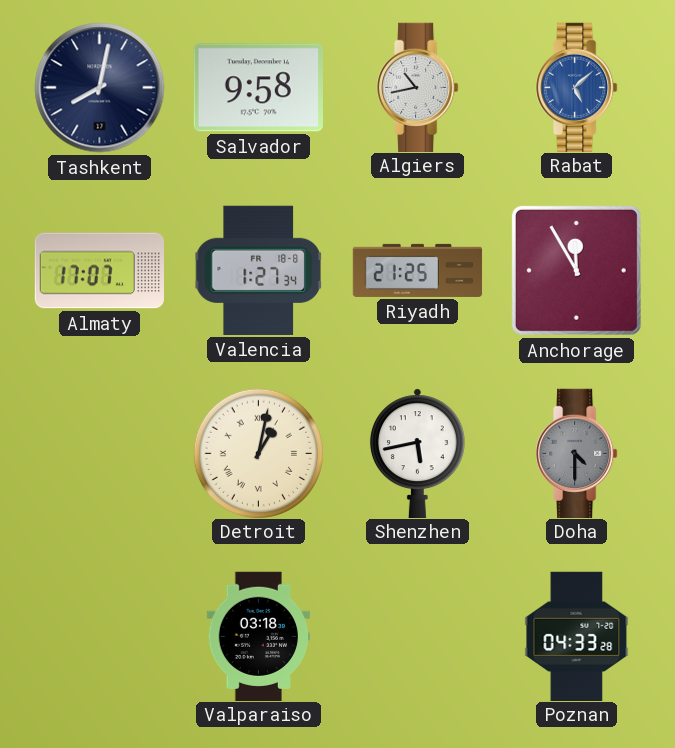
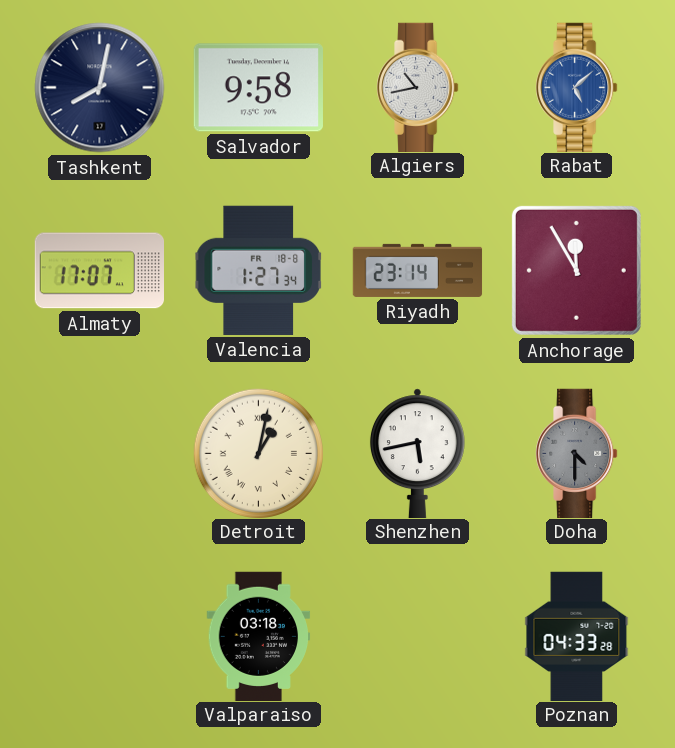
Riyadh: 21:25 -> 23:14
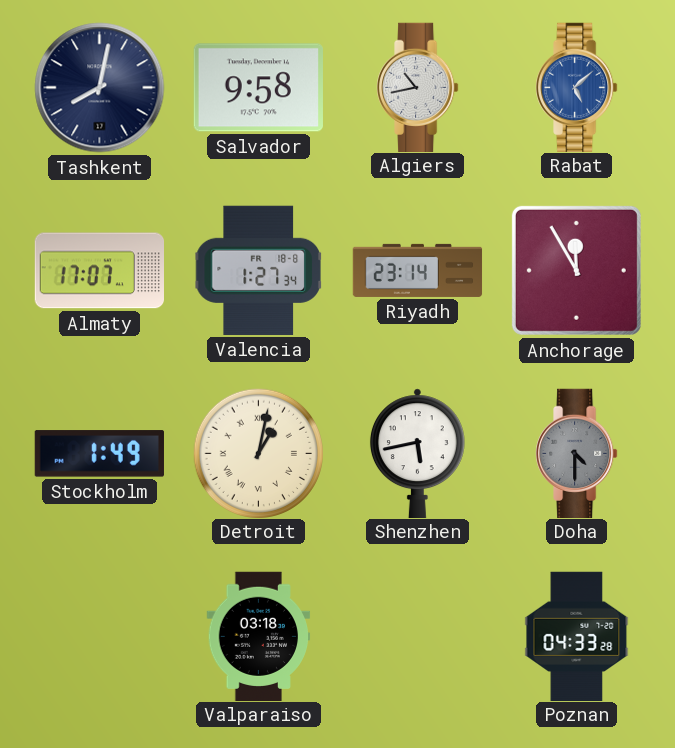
Stockholm: none -> 1:49
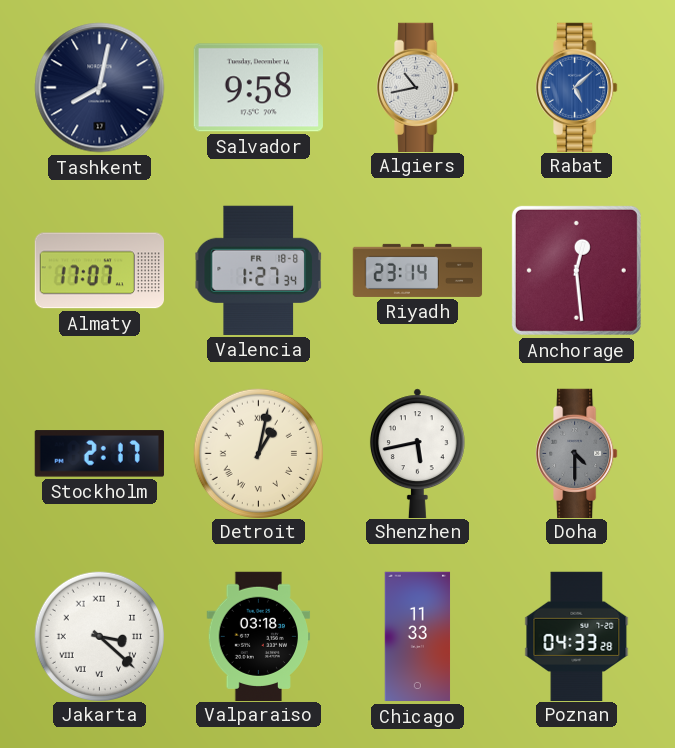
Anchorage: 11:55 -> 12:29
Stockholm: 1:49 -> 2:17
Jakarta: none -> 3:22
Chicago: none -> 11:33
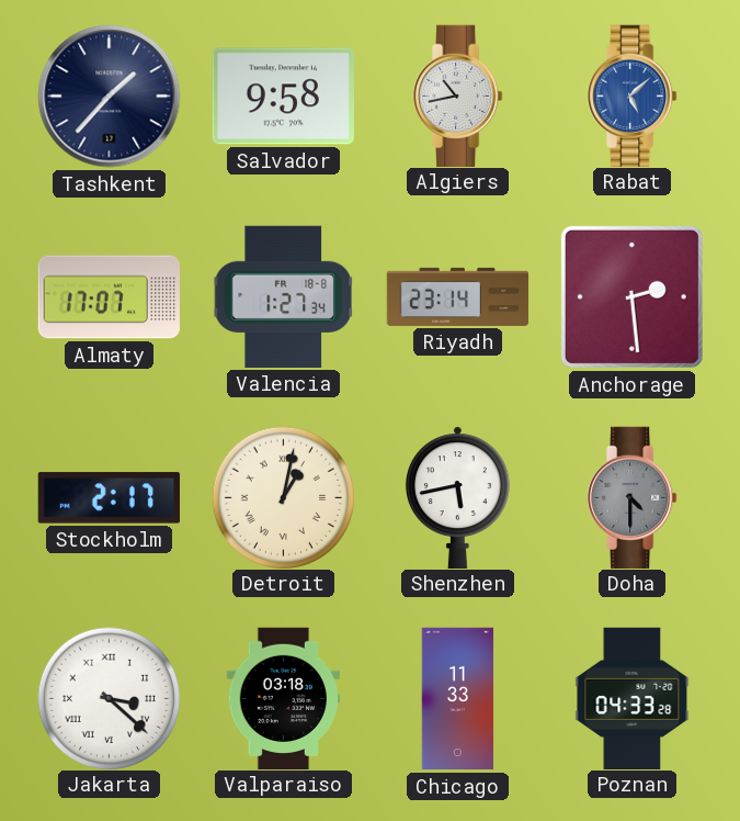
Tashkent: 8:02 -> 1:37
Anchorage: 12:29 -> 2:29
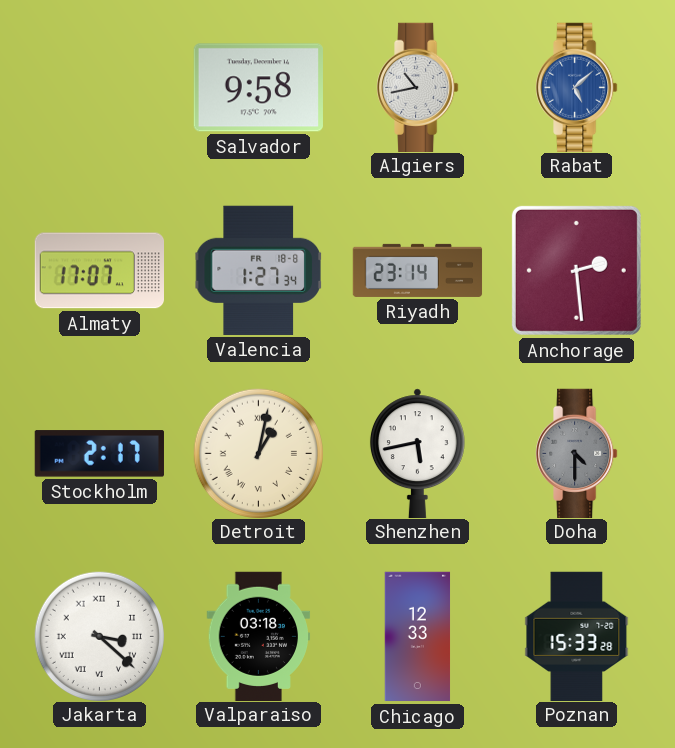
Tashkent: 1:37 -> none
Chicago: 11:33 -> 12:33
Poznan: 04:33 -> 15:33
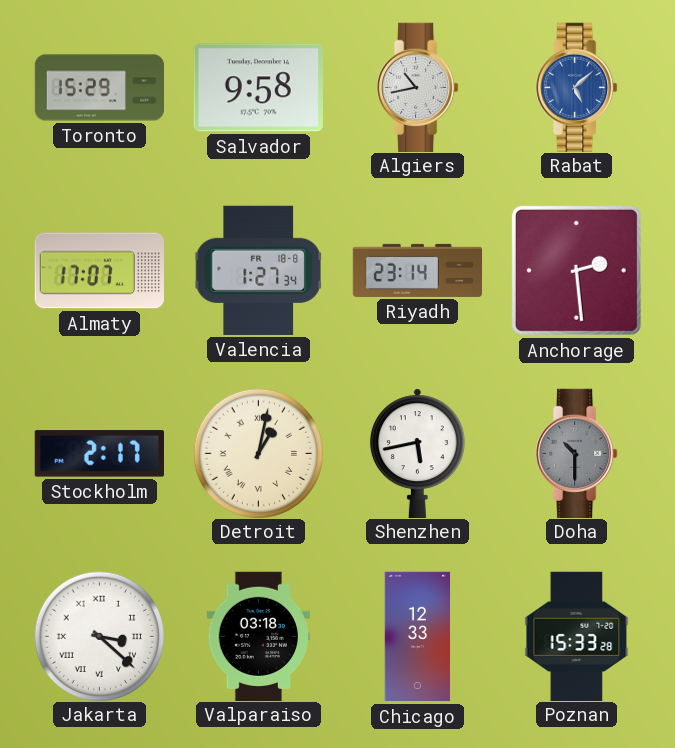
Toronto: none -> 15:29
Doha: 4:30 -> 10:30
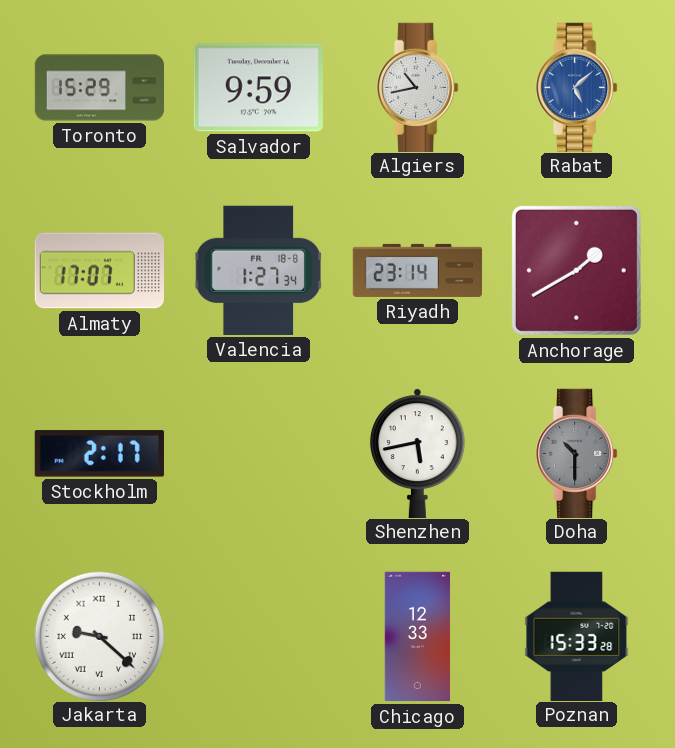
Salvador: 9:58 -> 9:59
Anchorage: 2:29 -> 1:40
Detroit: 1:02 -> none
Jakarta: 3:22 -> 9:22
Valparaiso: 03:18 -> none
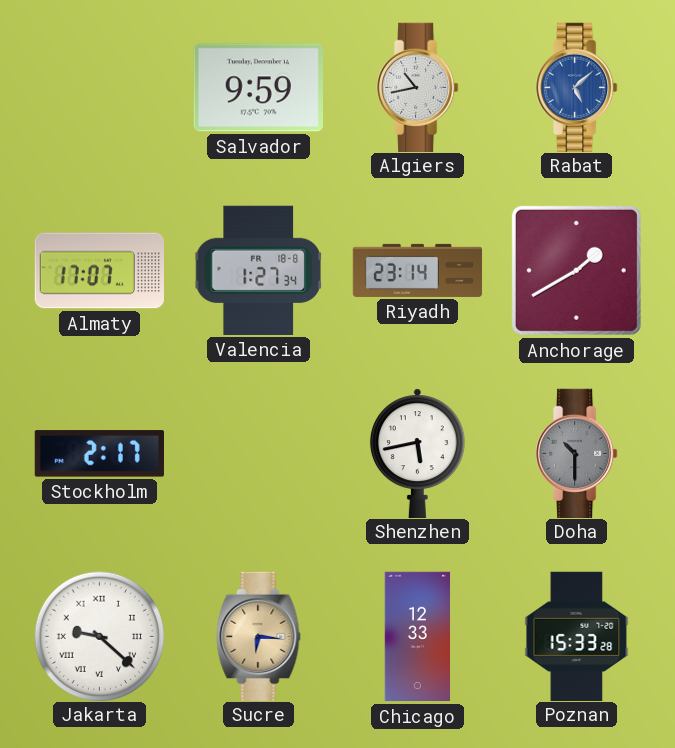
Toronto: 15:29 -> none
Sucre: none -> 6:16
